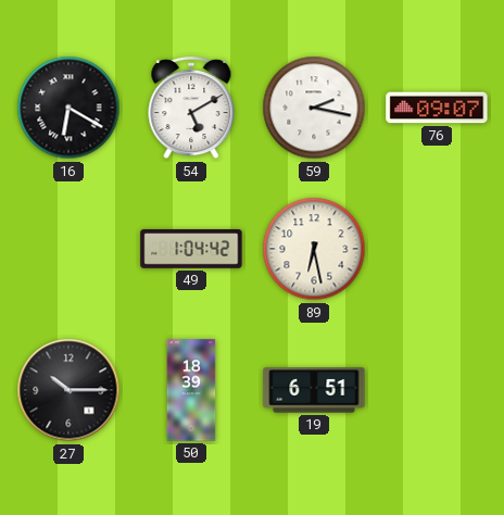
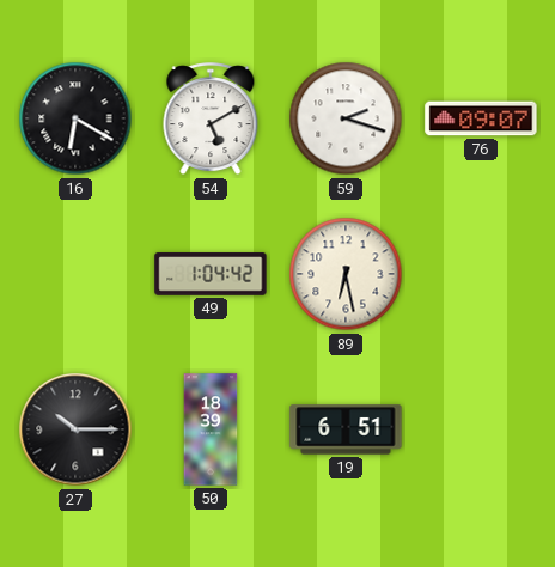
59: 2:17 -> 2:18
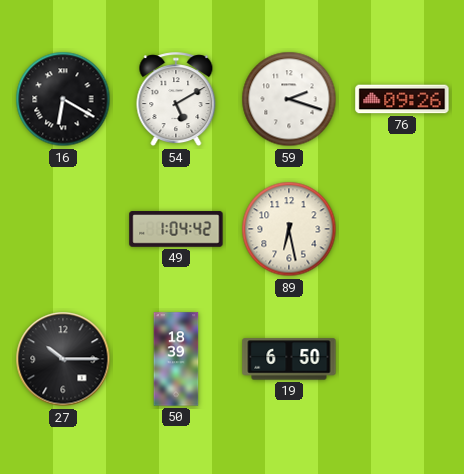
76: 09:07 -> 09:26
19: 6:51 -> 6:50
